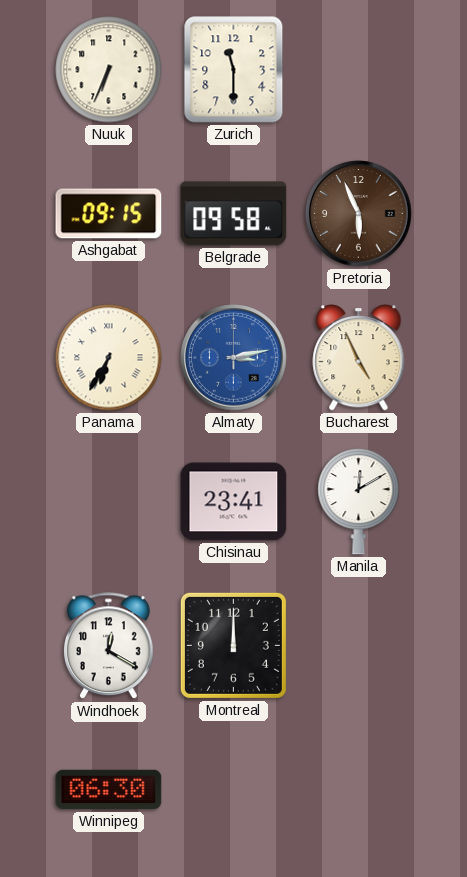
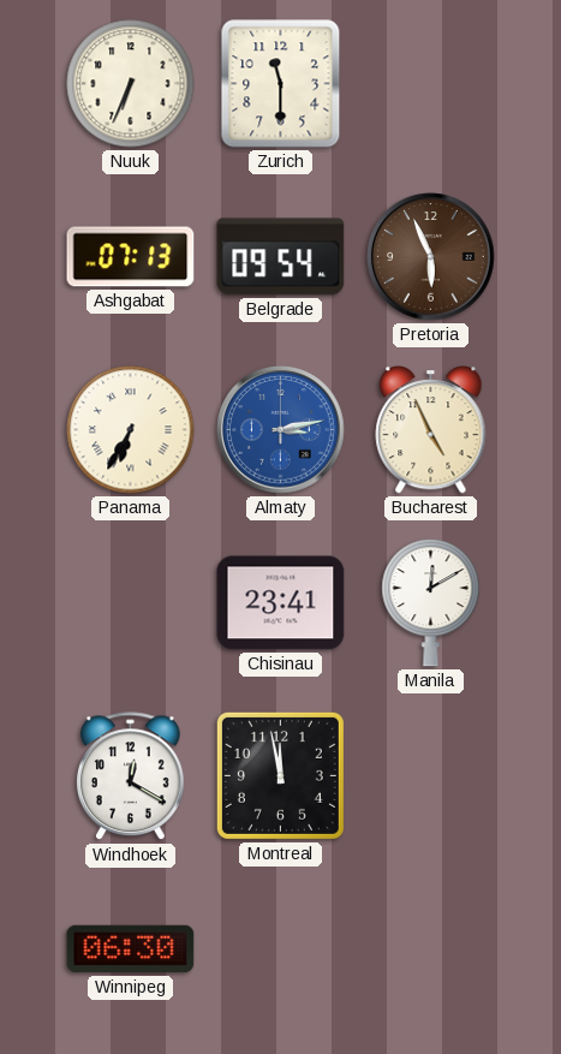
Ashgabat: 09:15 -> 07:13
Belgrade: 09:58 -> 09:54
Montreal: 12:00 -> 11:58
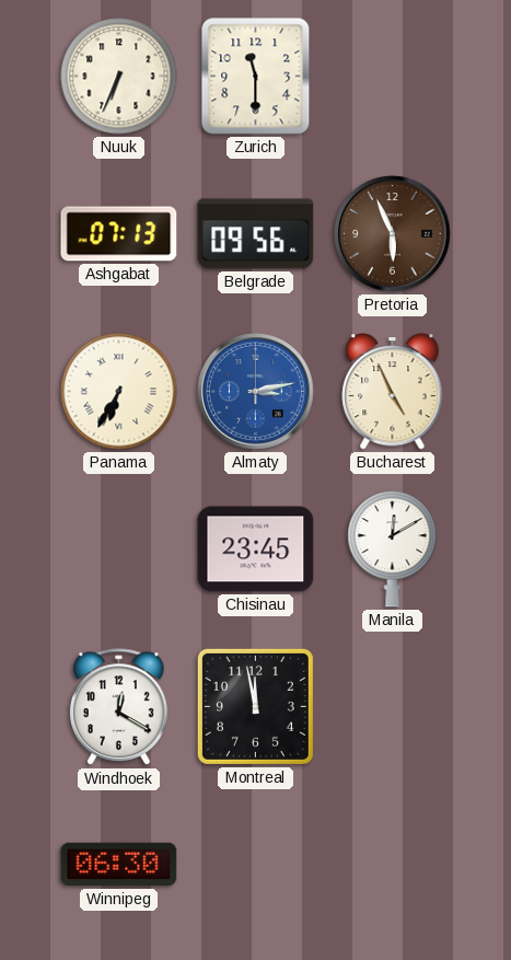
Belgrade: 09:54 -> 09:56
Chisinau: 23:41 -> 23:45
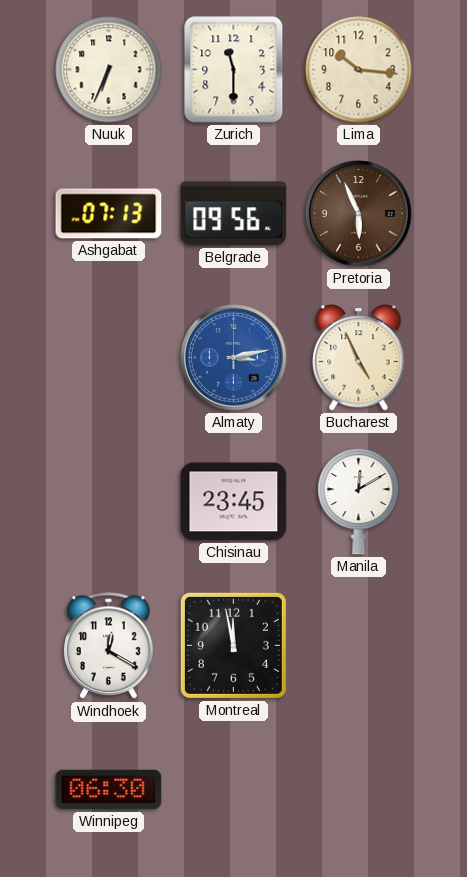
Lima: none -> 10:16
Panama: 6:35 -> none
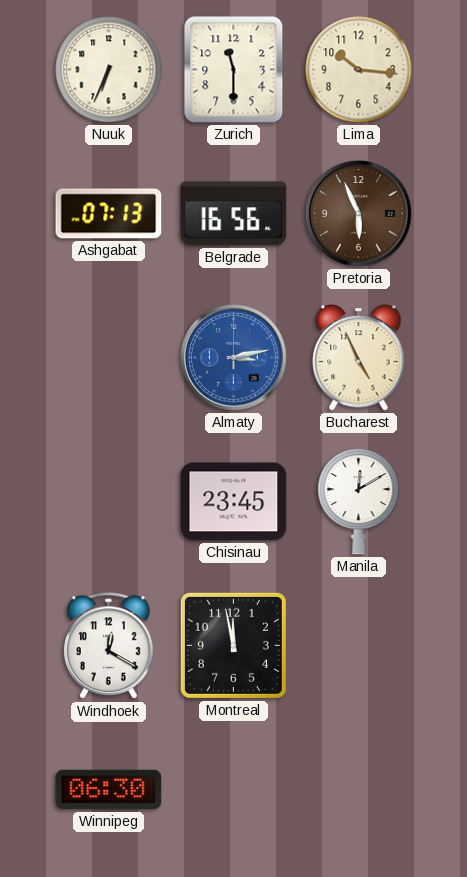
Belgrade: 09:56 -> 16:56
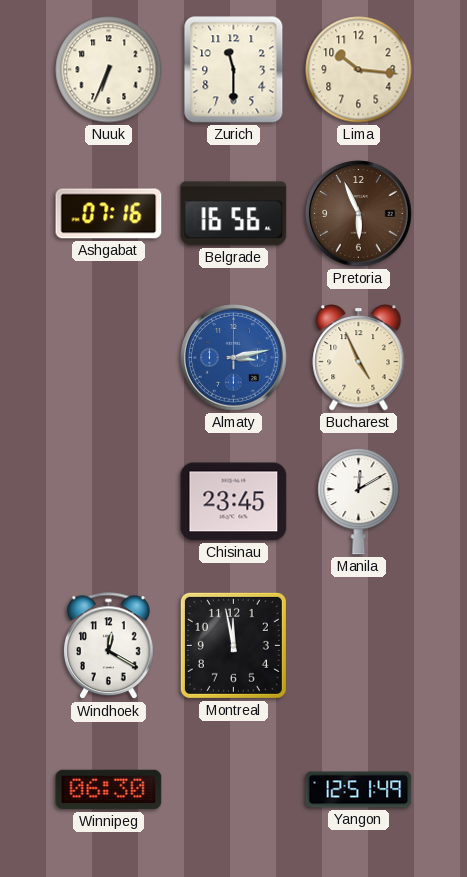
Ashgabat: 07:13 -> 07:16
Yangon: none -> 12:51
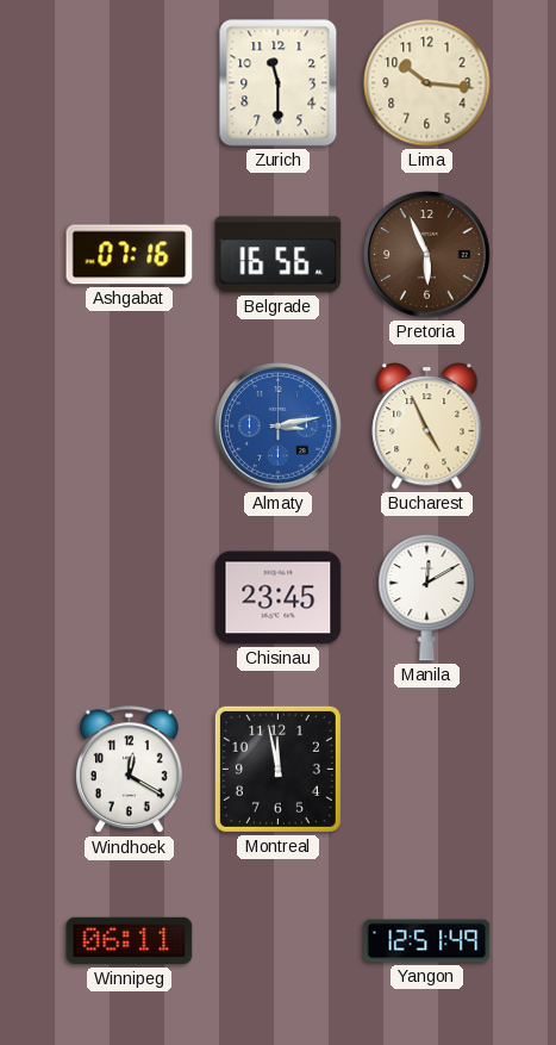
Nuuk: 6:34 -> none
Winnipeg: 06:30 -> 06:11
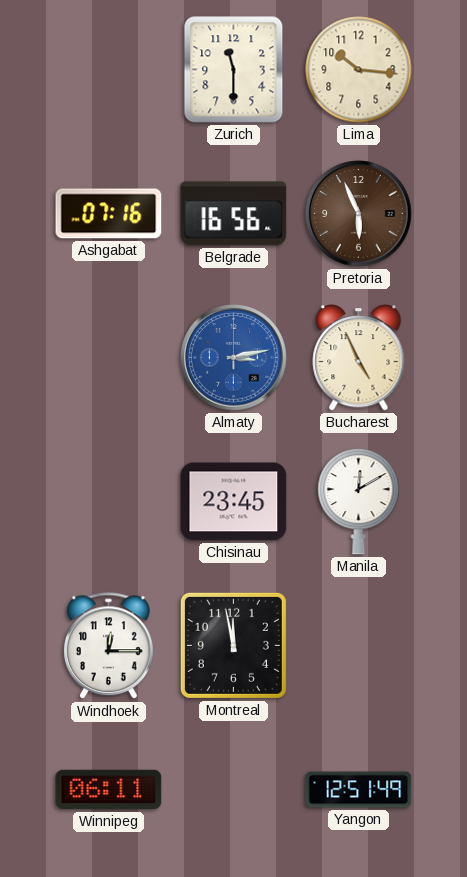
Windhoek: 12:20 -> 12:15
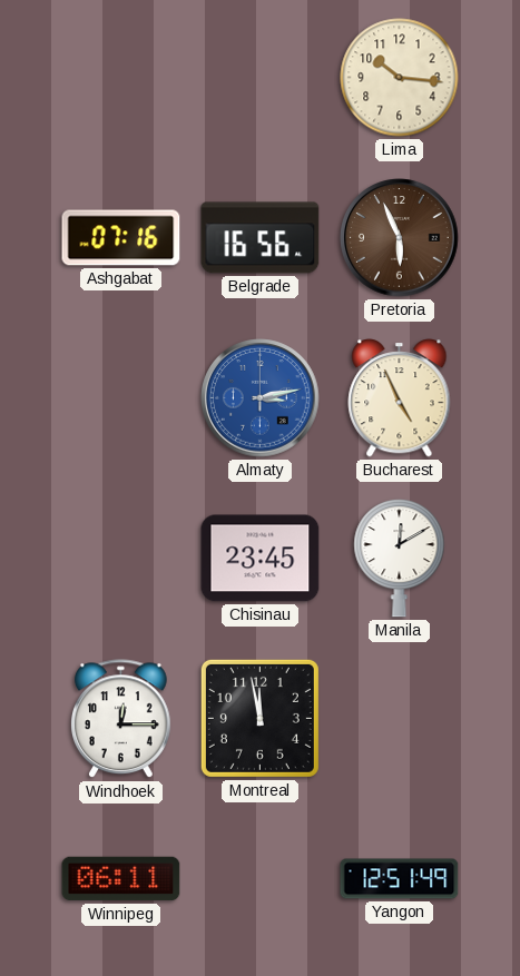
Zurich: 11:30 -> none
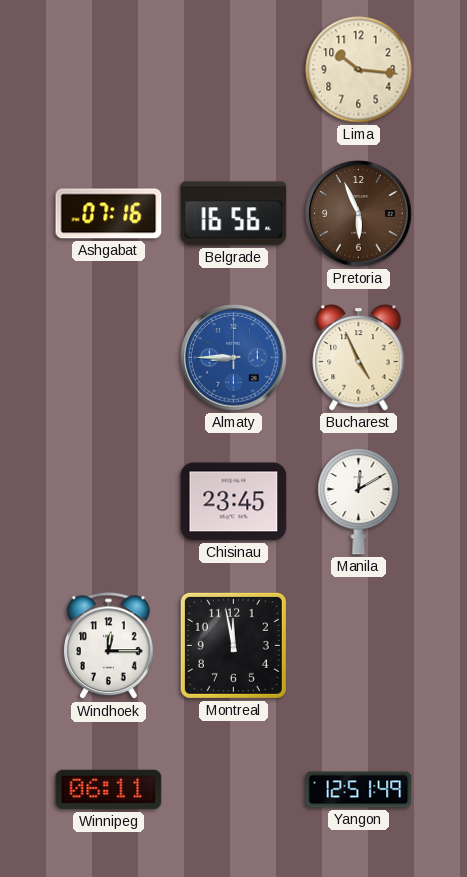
Almaty: 3:13 -> 8:45
